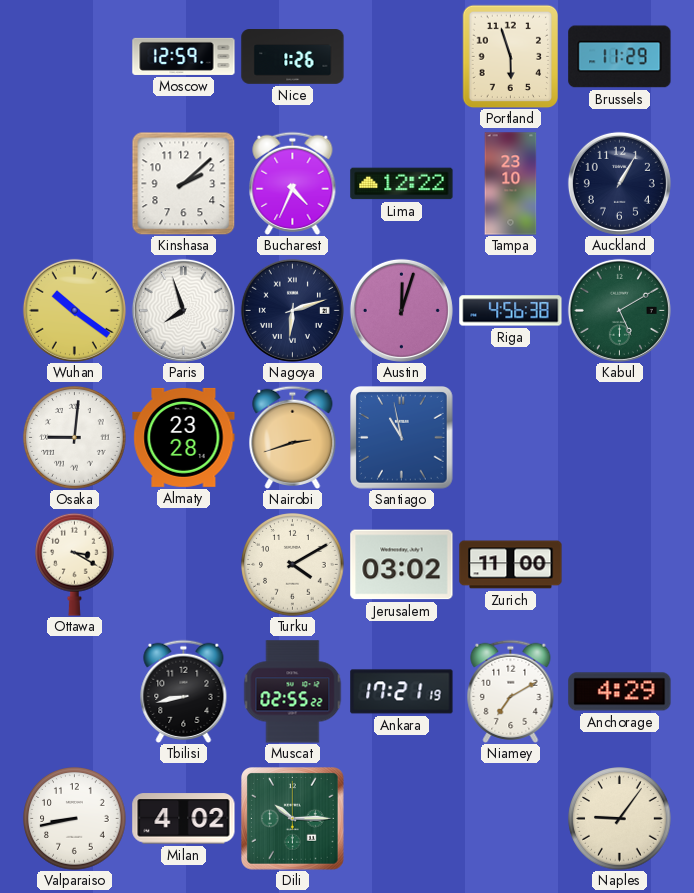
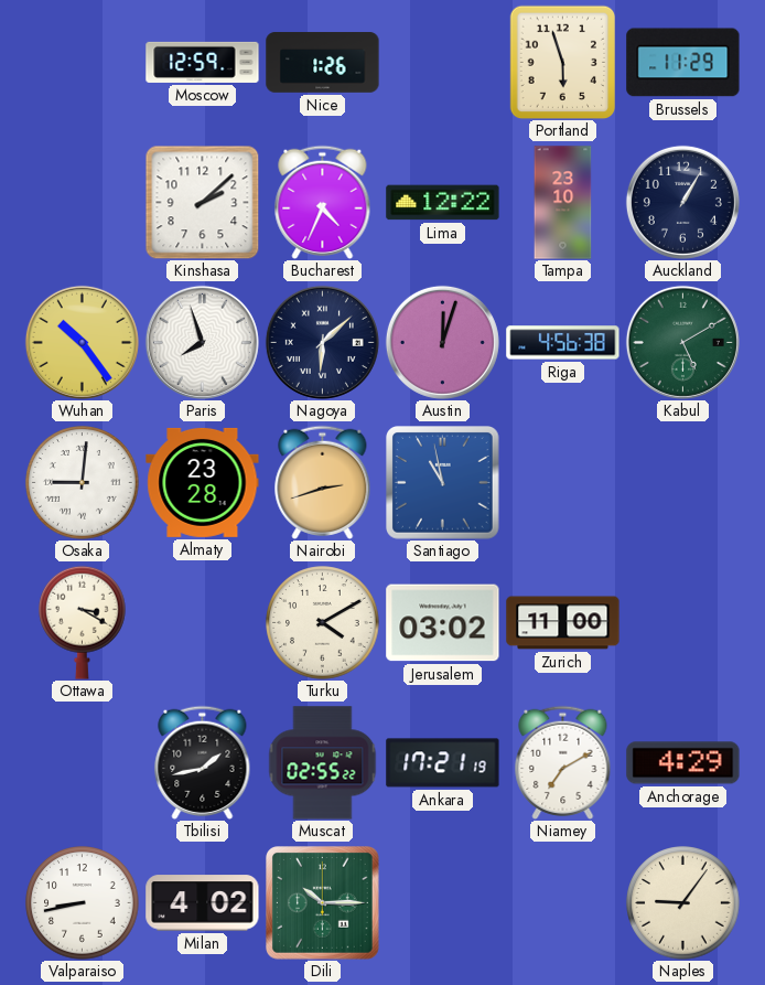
Wuhan: 10:21 -> 10:24
Nagoya: 6:12 -> 6:08
Tbilisi: 8:43 -> 1:43
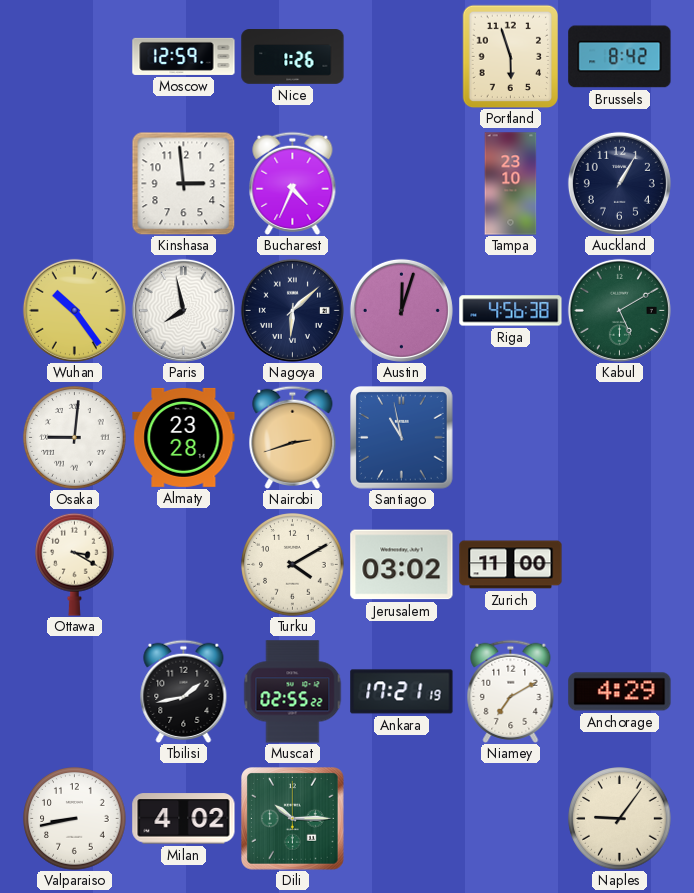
Brussels: 11:29 -> 8:42
Kinshasa: 2:08 -> 2:59
Lima: 12:22 -> none
Paris: 7:57 -> 7:58
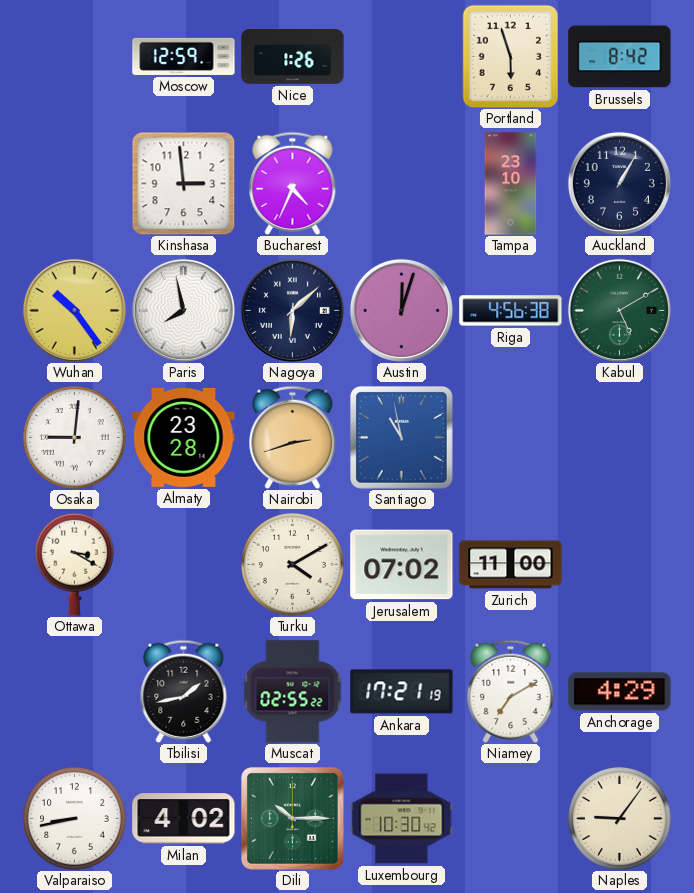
Jerusalem: 03:02 -> 07:02
Luxembourg: none -> 10:30
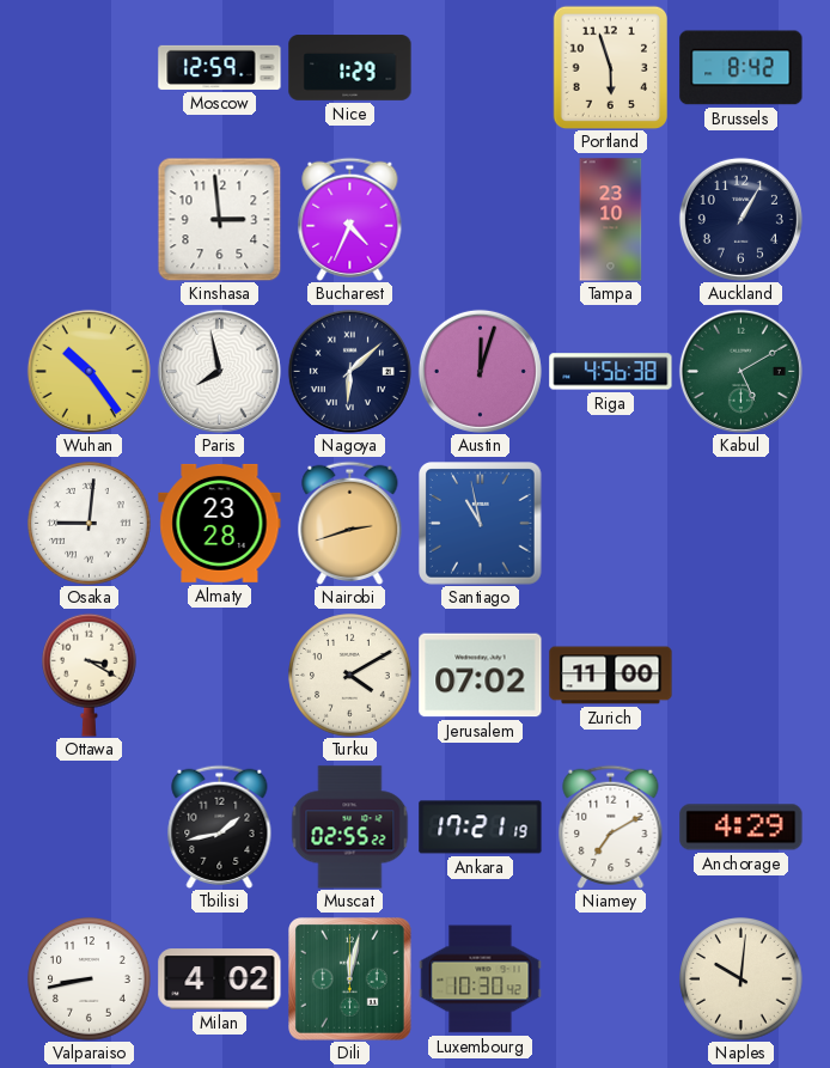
Nice: 1:26 -> 1:29
Dili: 10:15 -> 12:02
Naples: 9:06 -> 10:01
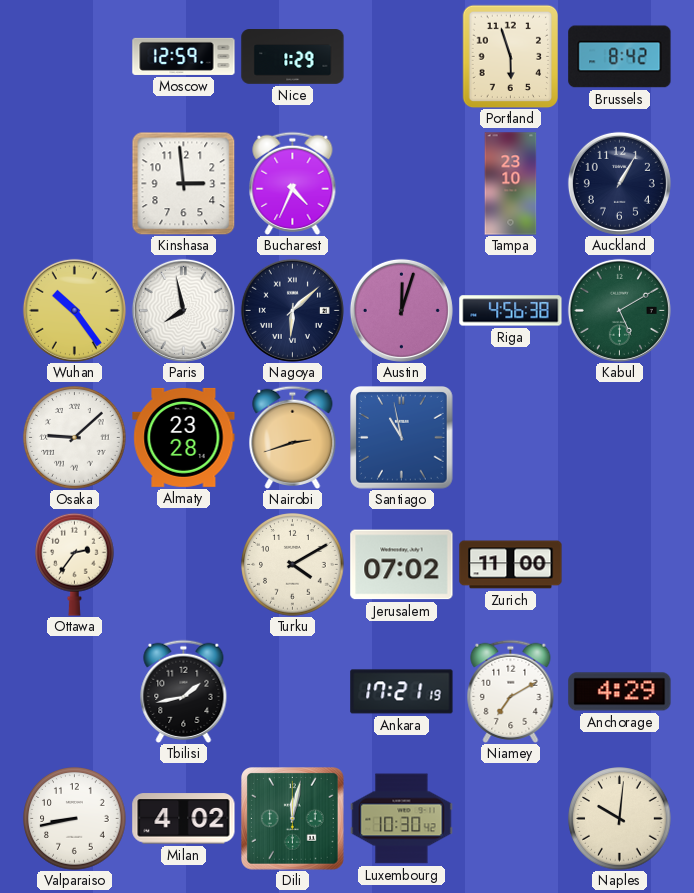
Osaka: 9:01 -> 9:08
Ottawa: 3:20 -> 2:36
Muscat: 02:55 -> none
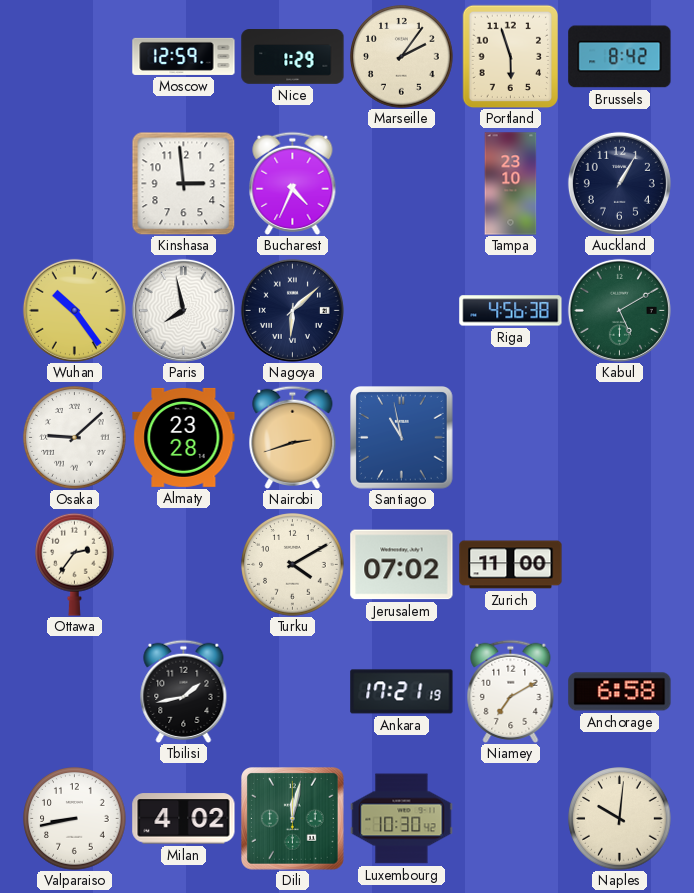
Marseille: none -> 2:06
Austin: 12:03 -> none
Anchorage: 4:29 -> 6:58
